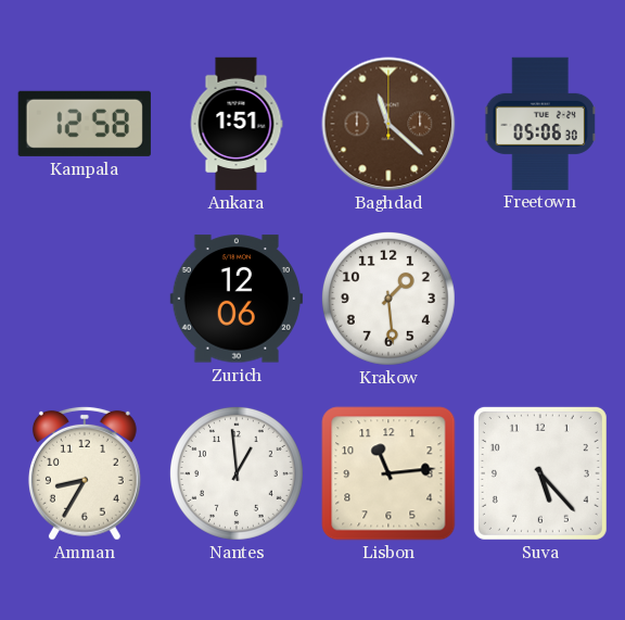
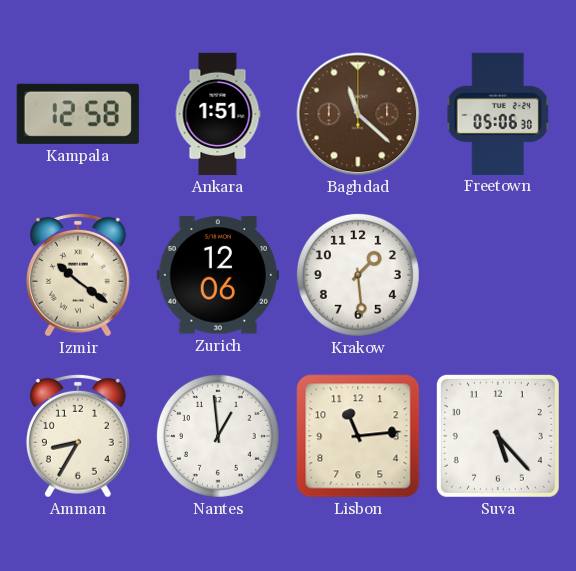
Izmir: none -> 10:21
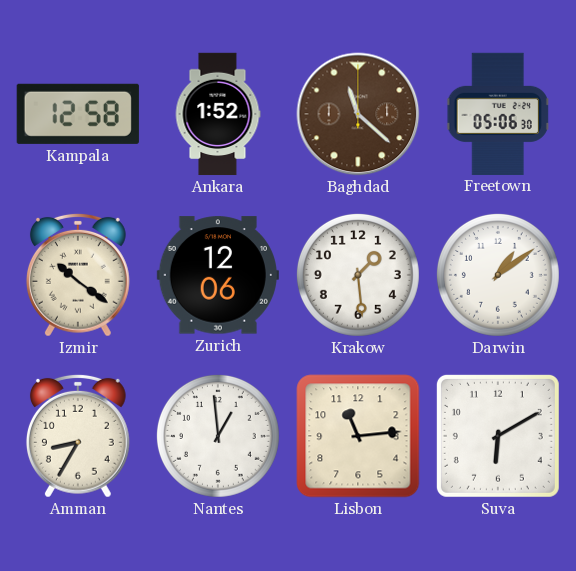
Ankara: 1:51 -> 1:52
Darwin: none -> 1:09
Suva: 5:23 -> 6:10
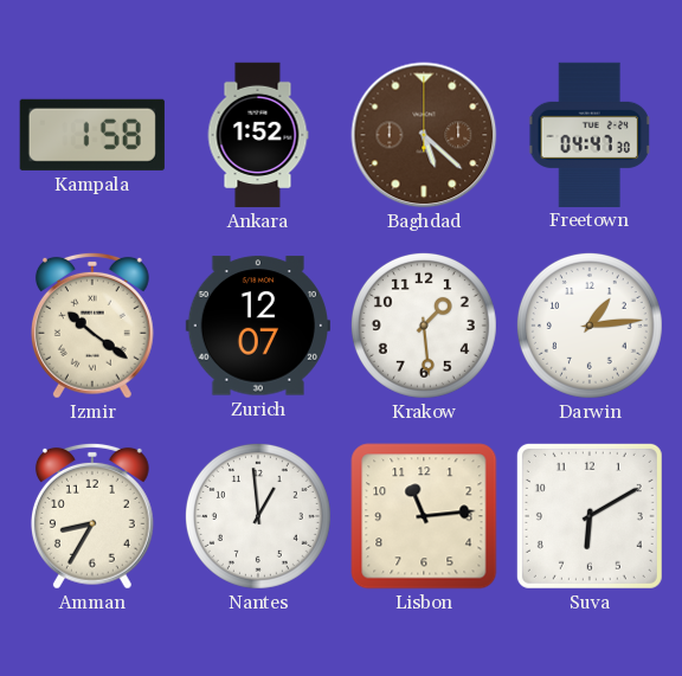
Kampala: 12:58 -> 1:58
Baghdad: 11:22 -> 5:22
Freetown: 05:06 -> 04:47
Zurich: 12:06 -> 12:07
Darwin: 1:09 -> 1:14
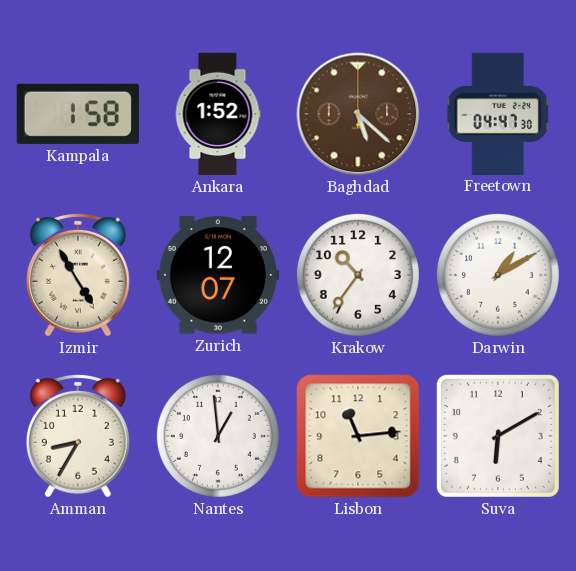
Izmir: 10:21 -> 4:55
Krakow: 1:29 -> 10:36
Darwin: 1:14 -> 1:10
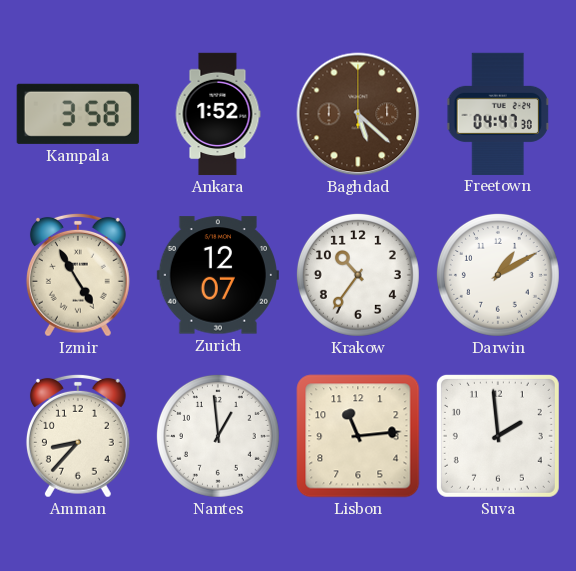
Kampala: 1:58 -> 3:58
Amman: 8:35 -> 8:37
Suva: 6:10 -> 1:59
